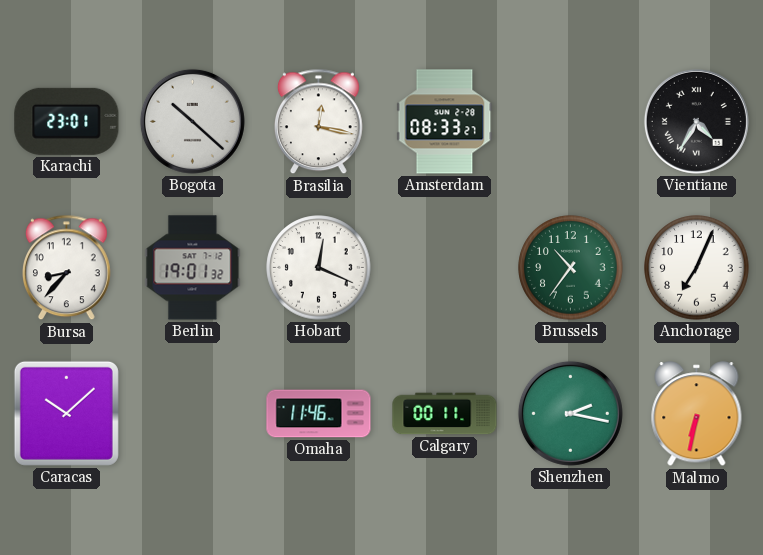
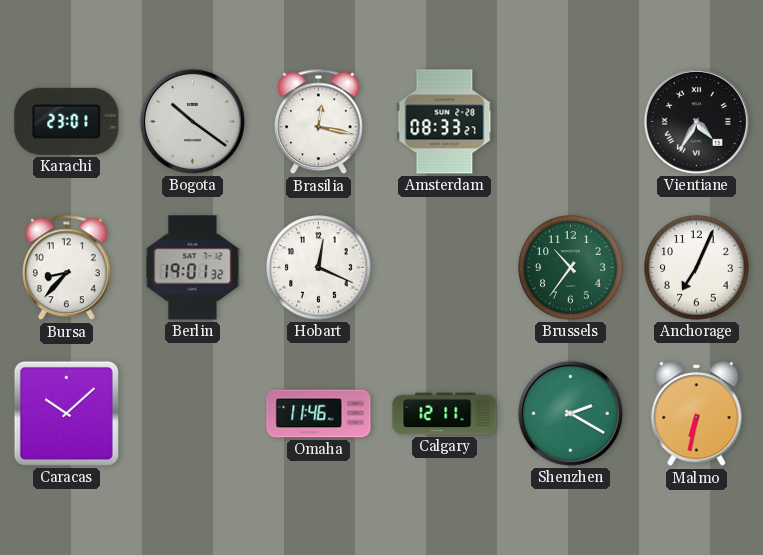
Bogota: 10:22 -> 10:21
Calgary: 00:11 -> 12:11
Shenzhen: 2:17 -> 2:20
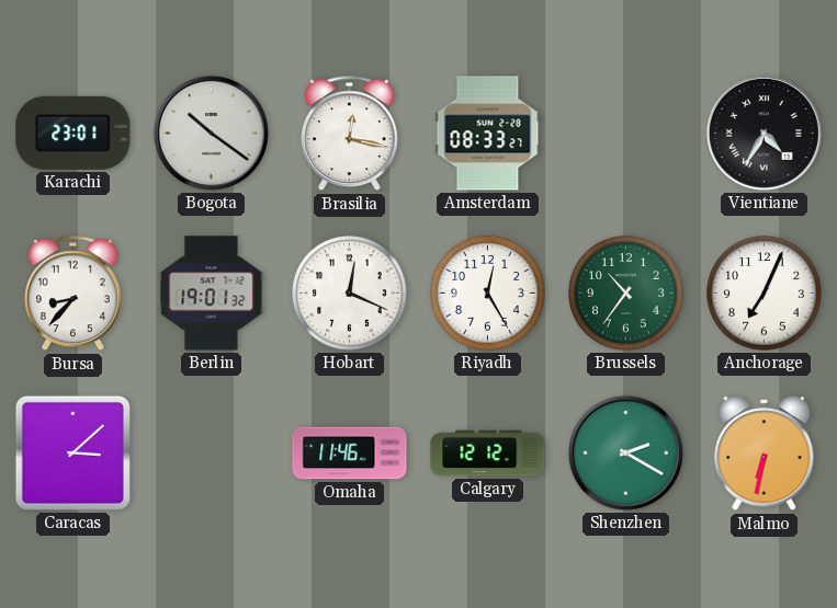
Riyadh: none -> 12:25
Caracas: 10:08 -> 3:08
Calgary: 12:11 -> 12:12
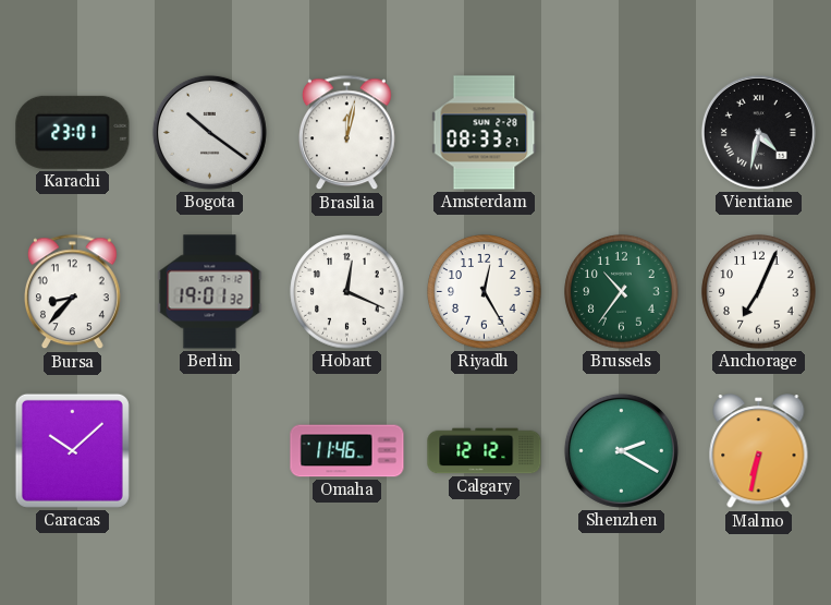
Brasilia: 12:17 -> 12:02
Vientiane: 4:35 -> 4:32
Caracas: 3:08 -> 10:08
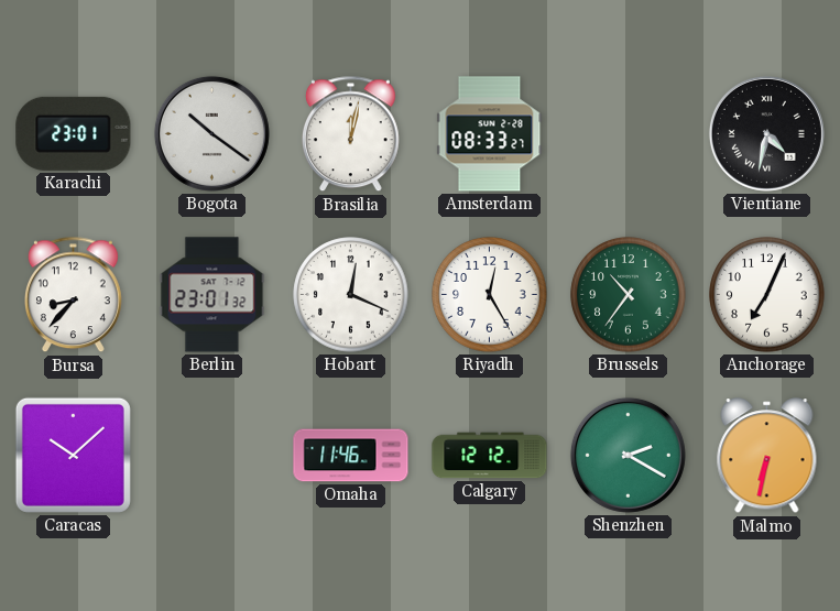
Berlin: 19:01 -> 23:01
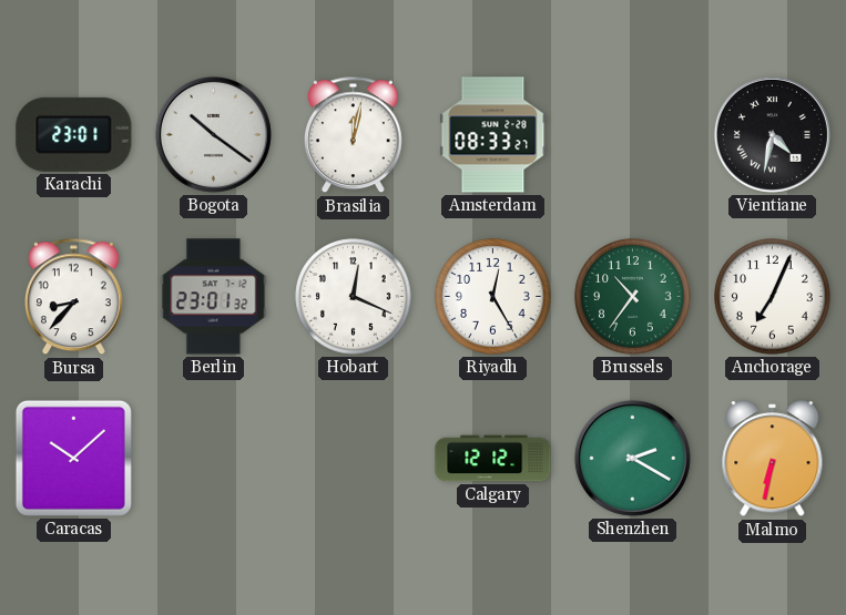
Omaha: 11:46 -> none
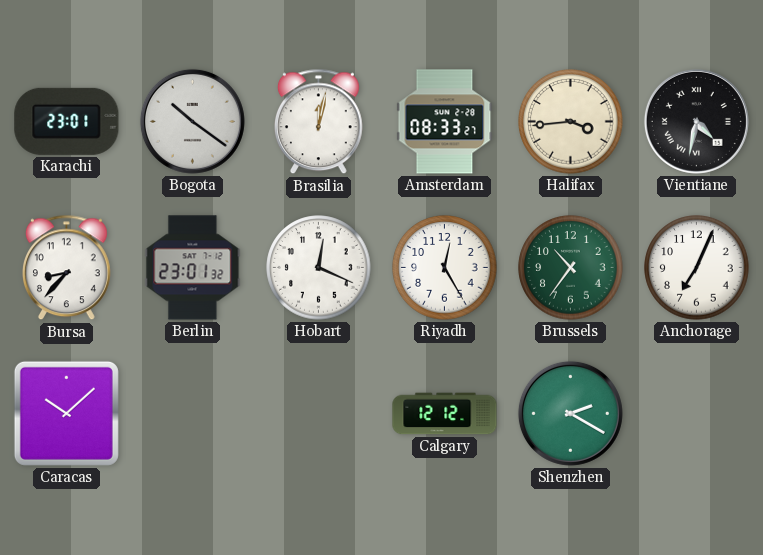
Halifax: none -> 3:44
Malmo: 6:32 -> none
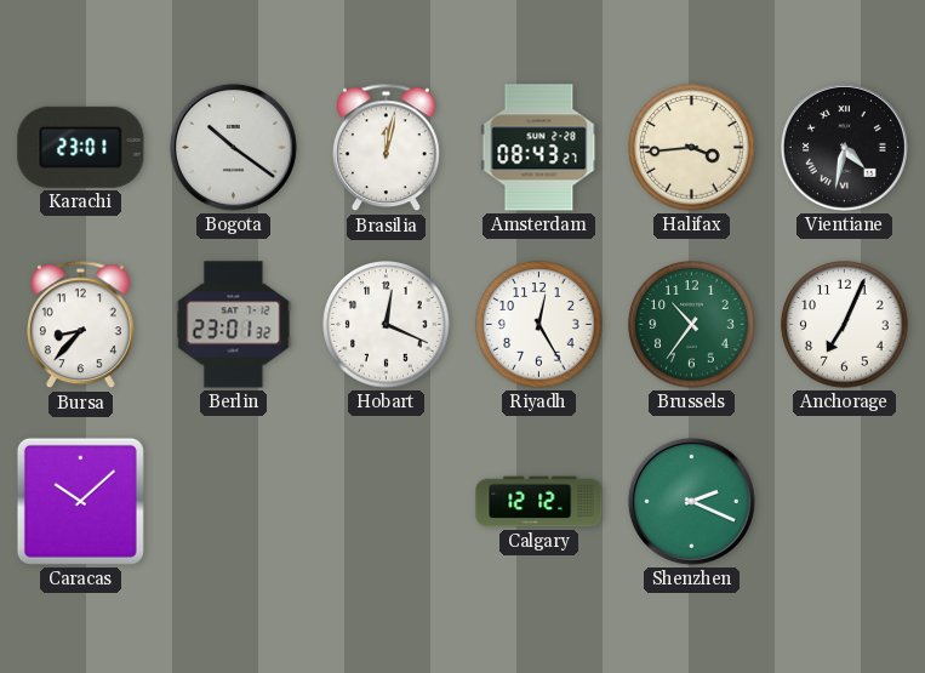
Amsterdam: 08:33 -> 08:43
Shenzhen: 2:20 -> 2:19
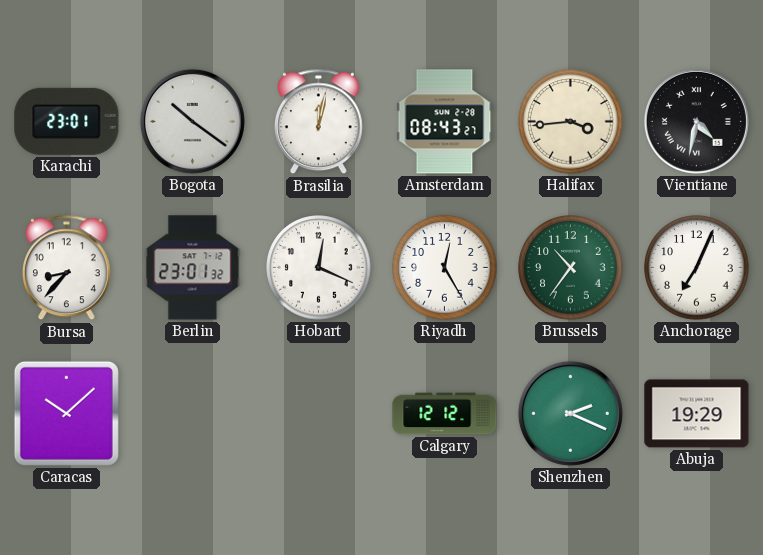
Abuja: none -> 19:29
